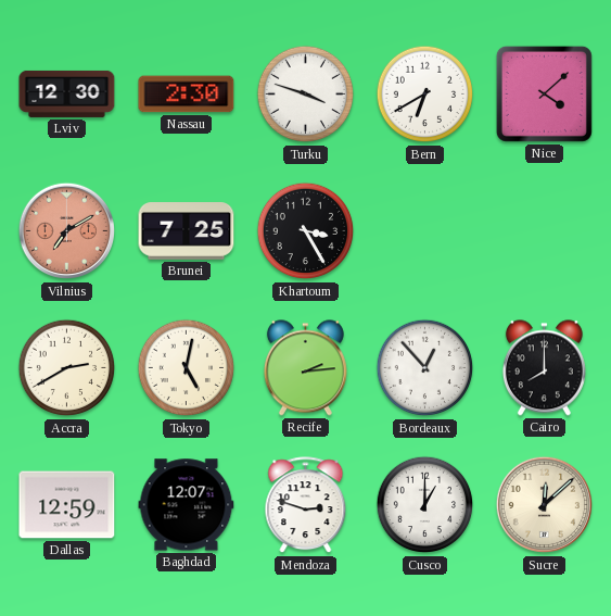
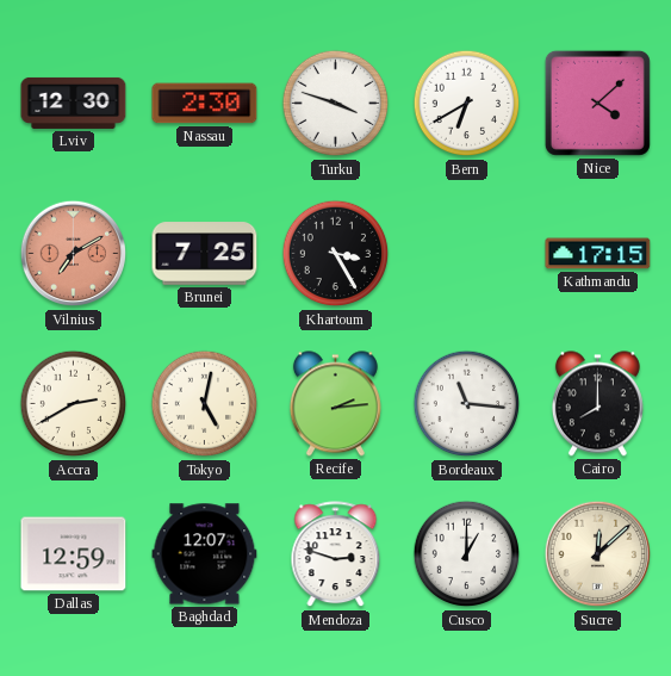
Kathmandu: none -> 17:15
Bordeaux: 12:53 -> 11:16
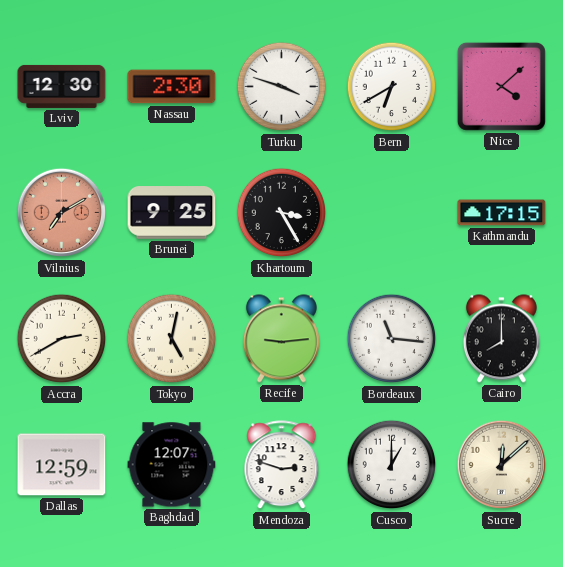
Brunei: 7:25 -> 9:25
Recife: 2:14 -> 9:14
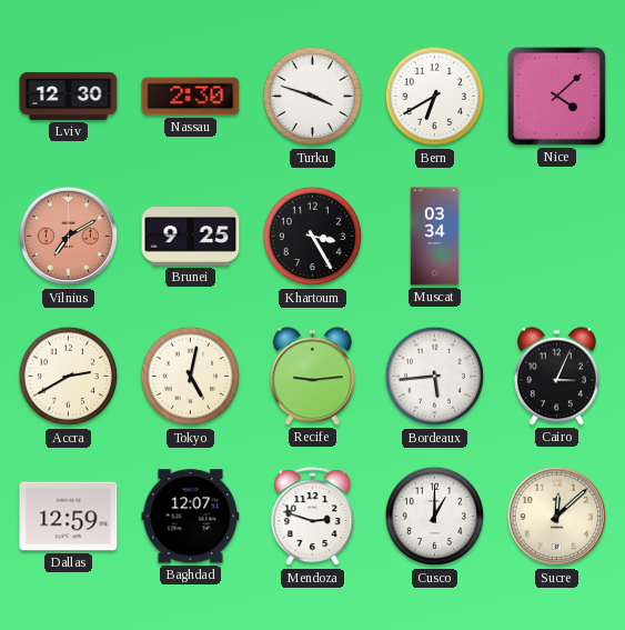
Muscat: none -> 03:34
Kathmandu: 17:15 -> none
Bordeaux: 11:16 -> 5:44
Cairo: 8:00 -> 3:04
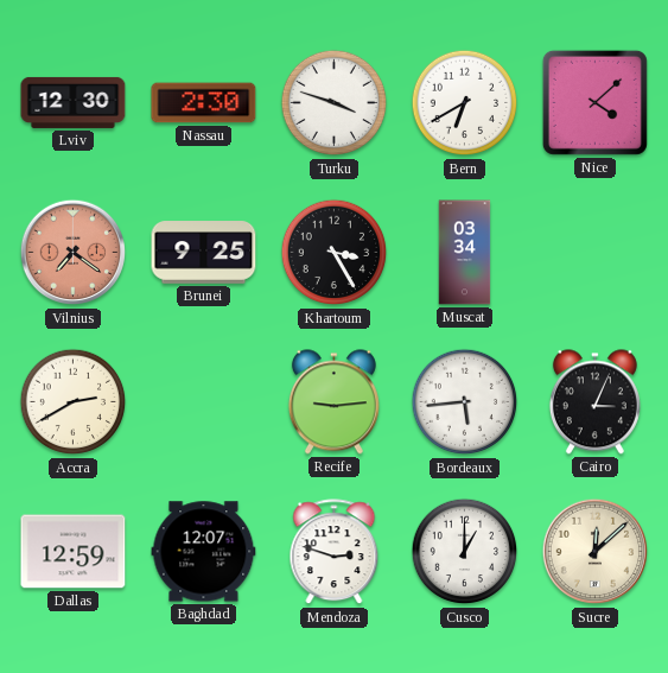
Vilnius: 7:10 -> 7:21
Tokyo: 5:02 -> none
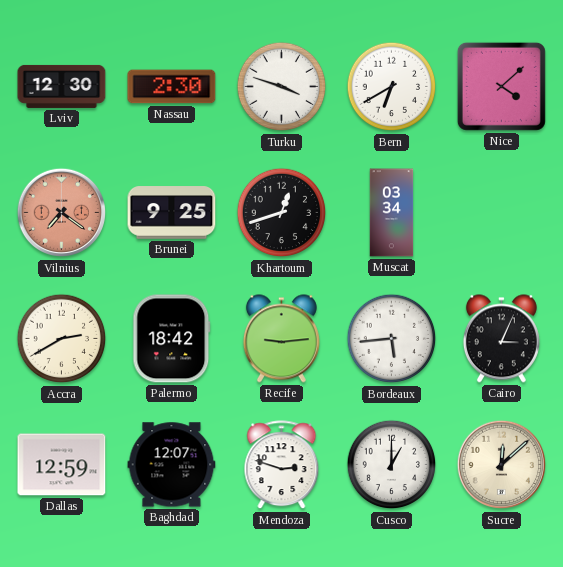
Khartoum: 3:25 -> 12:42
Palermo: none -> 18:42
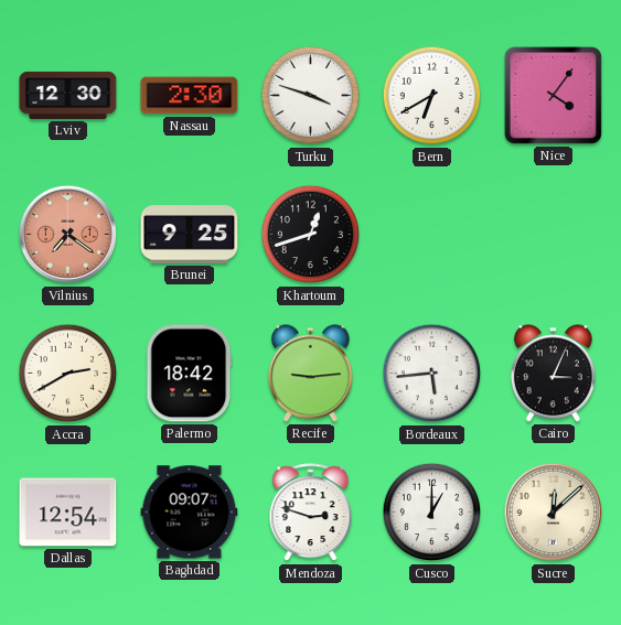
Nice: 4:08 -> 4:06
Muscat: 03:34 -> none
Dallas: 12:59 -> 12:54
Baghdad: 12:07 -> 09:07
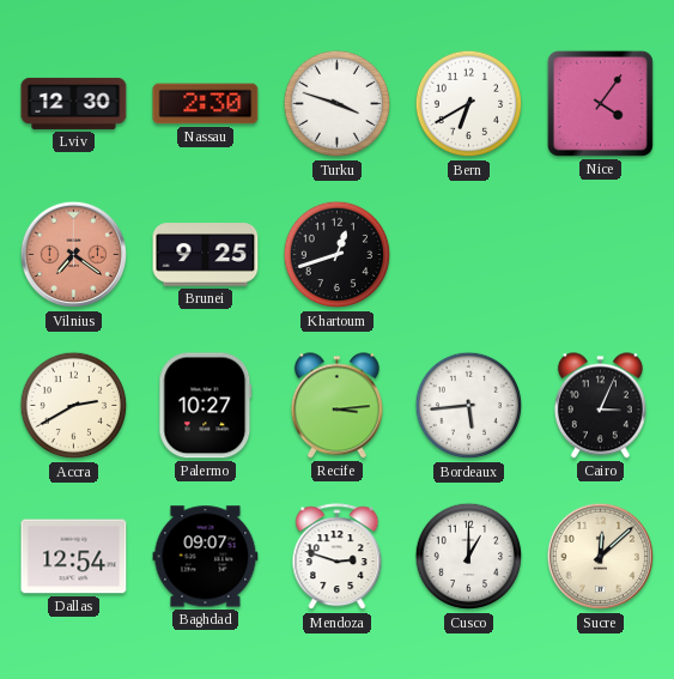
Palermo: 18:42 -> 10:27
Recife: 9:14 -> 3:14
